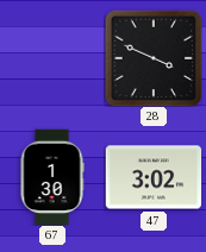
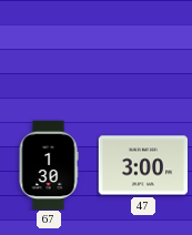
28: 3:49 -> none
47: 3:02 -> 3:00
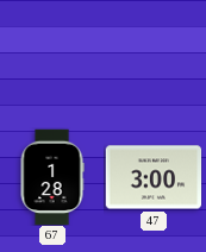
67: 1:30 -> 1:28
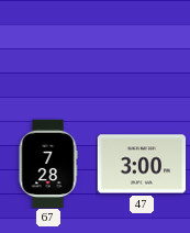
67: 1:28 -> 7:28
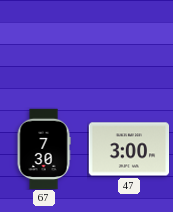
67: 7:28 -> 7:30
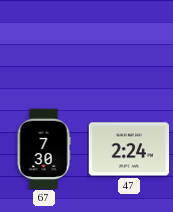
47: 3:00 -> 2:24
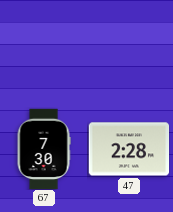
47: 2:24 -> 2:28
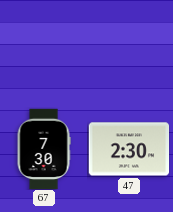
47: 2:28 -> 2:30
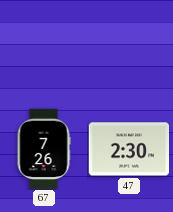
67: 7:30 -> 7:26
